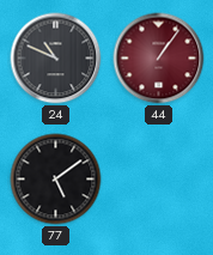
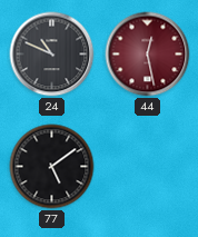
44: 1:06 -> 12:28
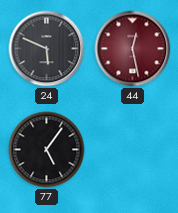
24: 10:49 -> 5:49
77: 5:09 -> 5:06
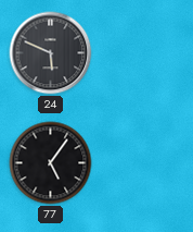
44: 12:28 -> none
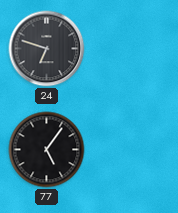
24: 5:49 -> 6:48
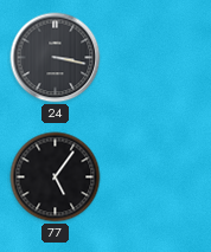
24: 6:48 -> 3:17
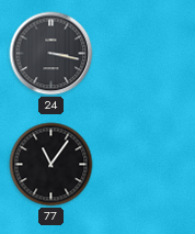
77: 5:06 -> 11:06
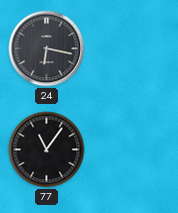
24: 3:17 -> 6:17
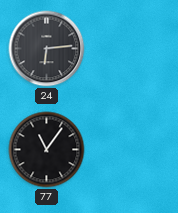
24: 6:17 -> 6:14
